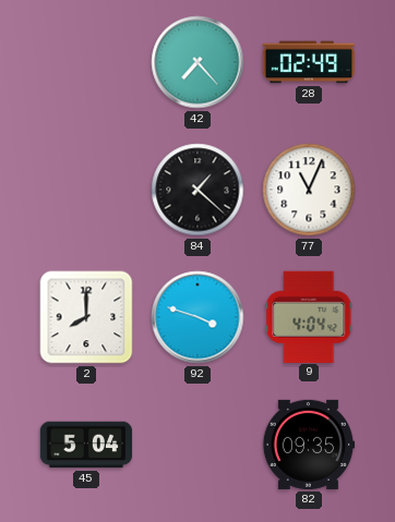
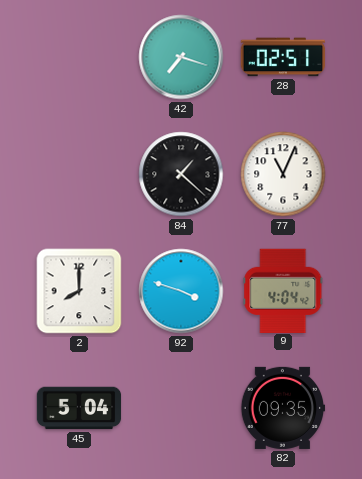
42: 7:23 -> 7:18
28: 02:49 -> 02:51
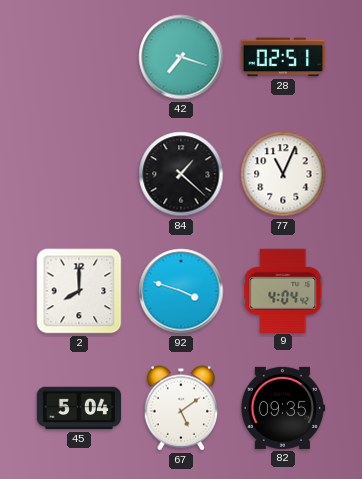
67: none -> 5:09
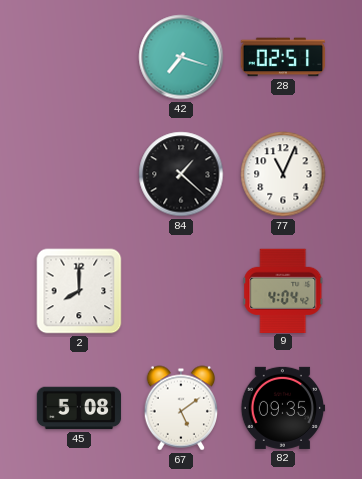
92: 3:48 -> none
45: 5:04 -> 5:08
